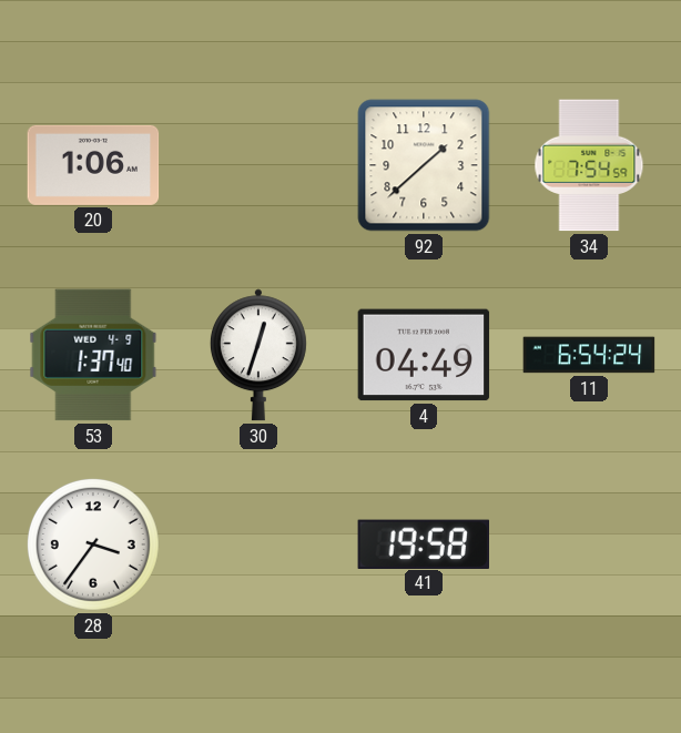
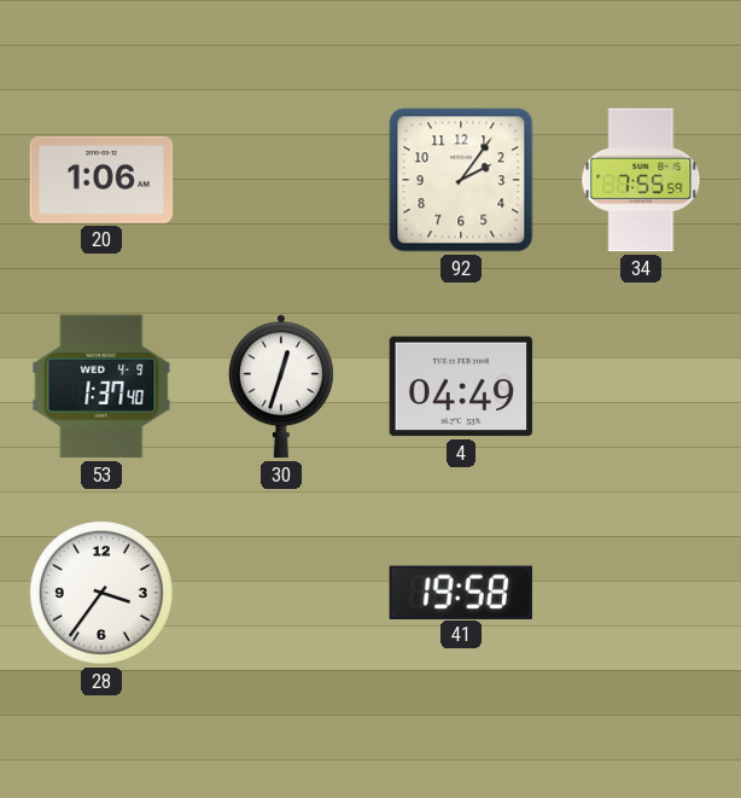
92: 1:38 -> 2:06
34: 7:54 -> 7:55
11: 6:54 -> none
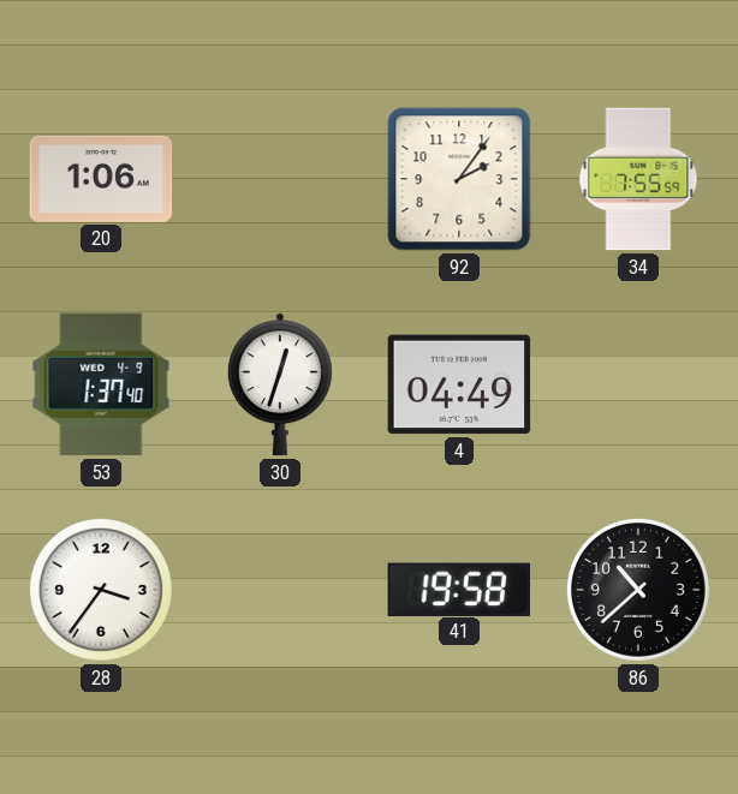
86: none -> 10:38
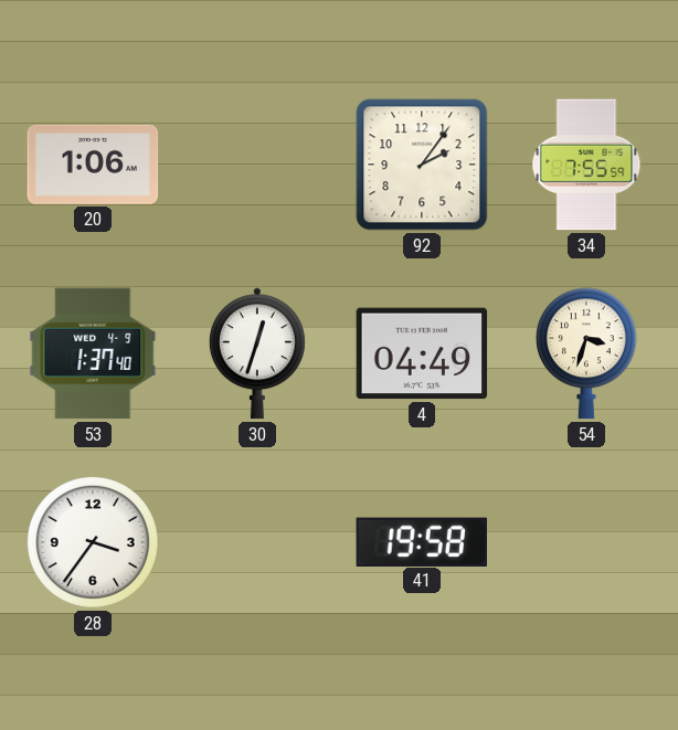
54: none -> 3:33
86: 10:38 -> none
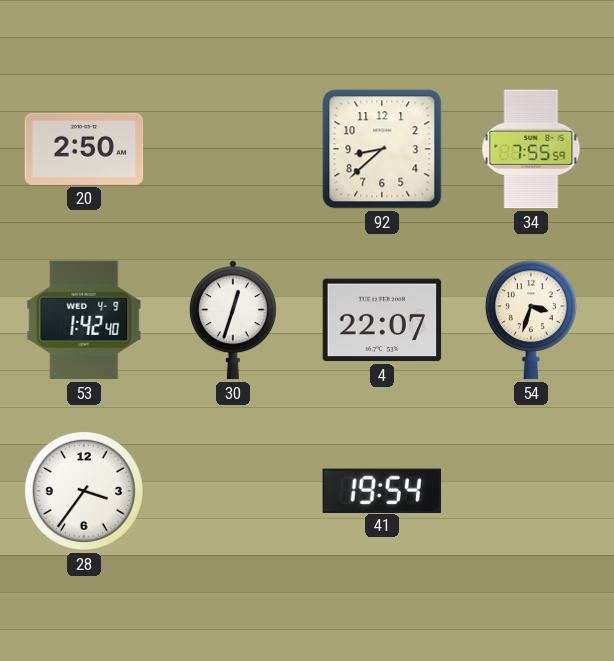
20: 1:06 -> 2:50
92: 2:06 -> 8:38
53: 1:37 -> 1:42
4: 04:49 -> 22:07
41: 19:58 -> 19:54
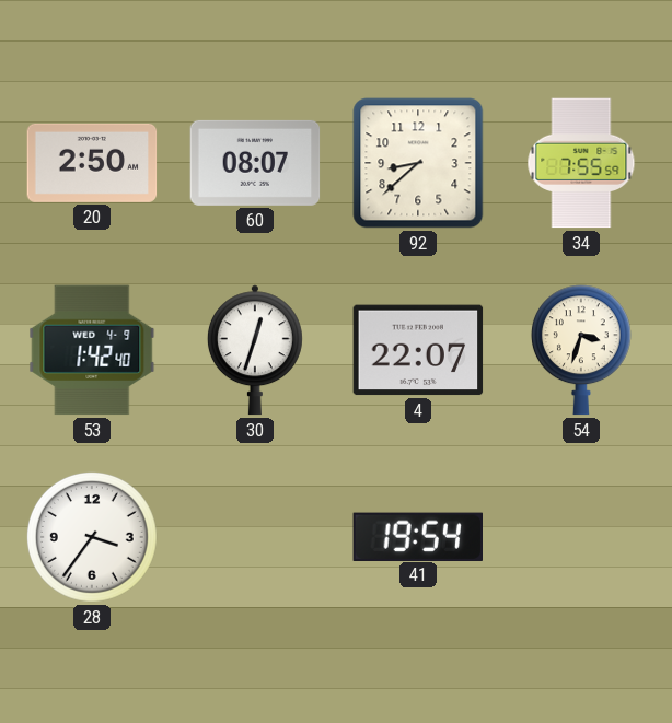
60: none -> 08:07
